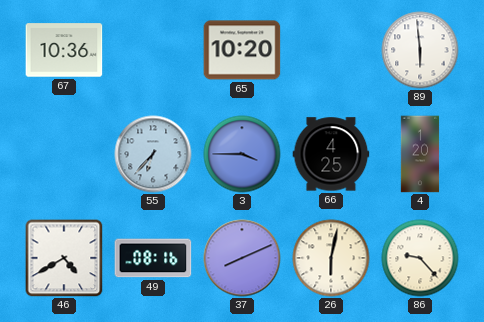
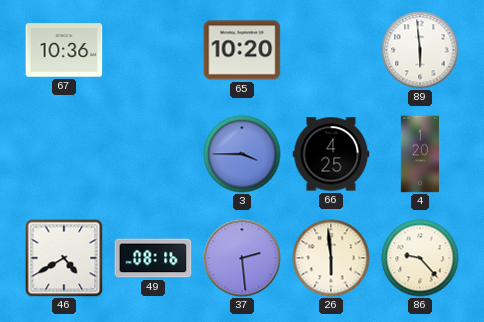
55: 6:37 -> none
37: 8:11 -> 2:29
26: 6:02 -> 5:59
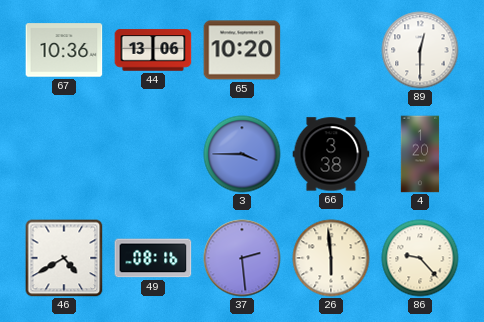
44: none -> 13:06
89: 5:59 -> 12:30
66: 4:25 -> 3:38
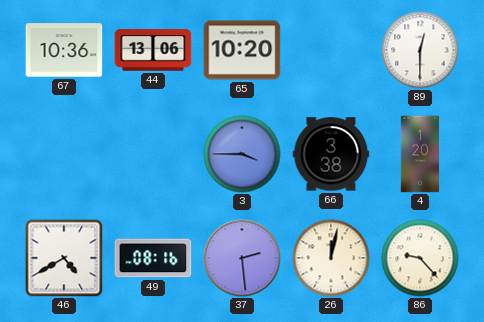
26: 5:59 -> 12:02
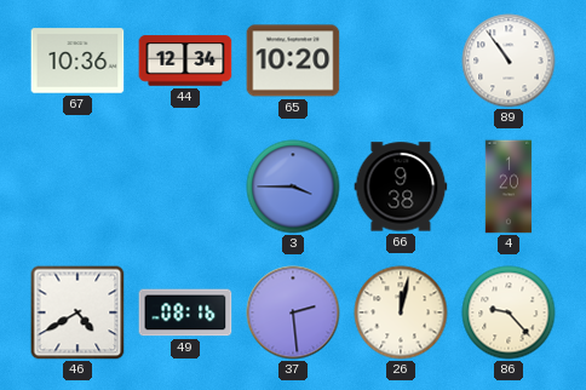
44: 13:06 -> 12:34
89: 12:30 -> 10:54
66: 3:38 -> 9:38
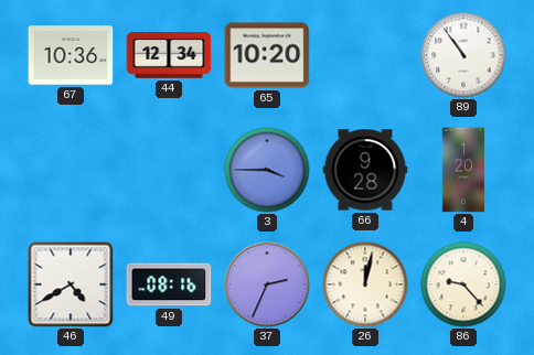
66: 9:38 -> 9:28
37: 2:29 -> 2:34
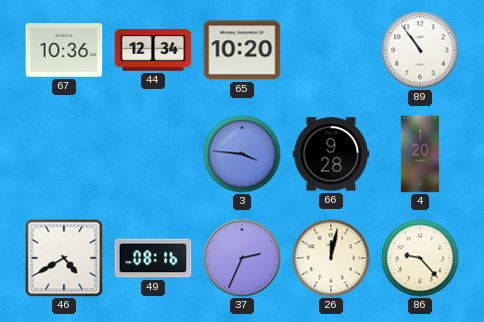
3: 3:45 -> 3:46
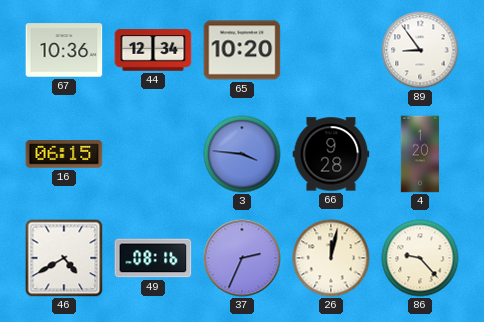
89: 10:54 -> 8:54
16: none -> 06:15
